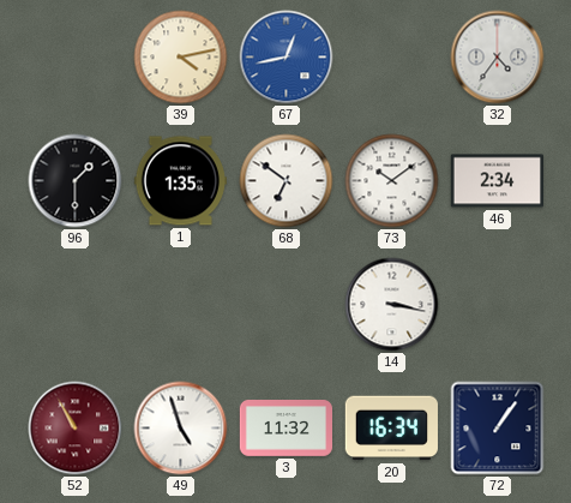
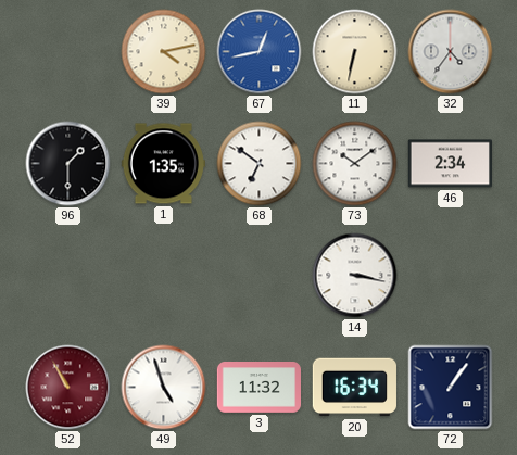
11: none -> 6:32
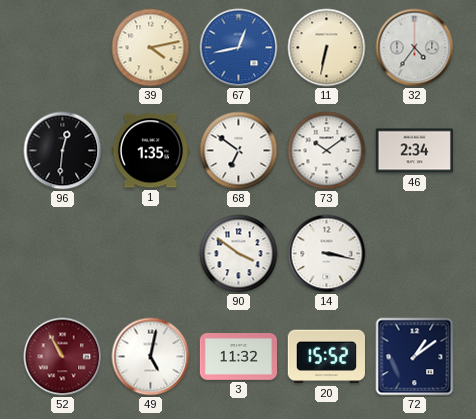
96: 1:30 -> 12:31
90: none -> 3:51
49: 4:57 -> 5:02
20: 16:34 -> 15:52
72: 1:06 -> 1:09
